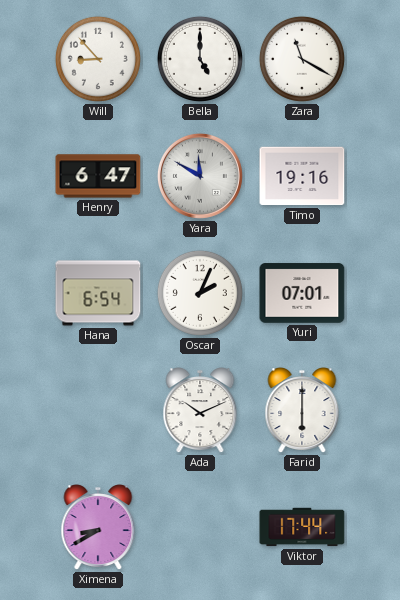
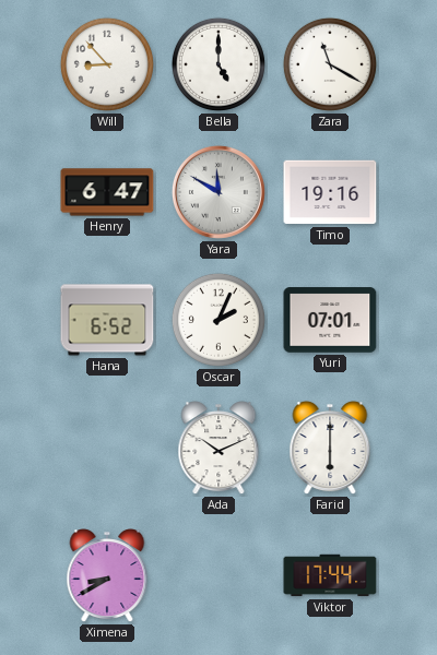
Hana: 6:54 -> 6:52
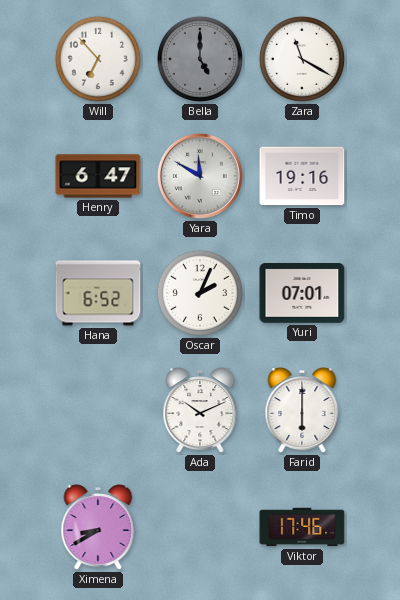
Will: 8:53 -> 6:53
Bella dial: white -> grey
Viktor: 17:44 -> 17:46
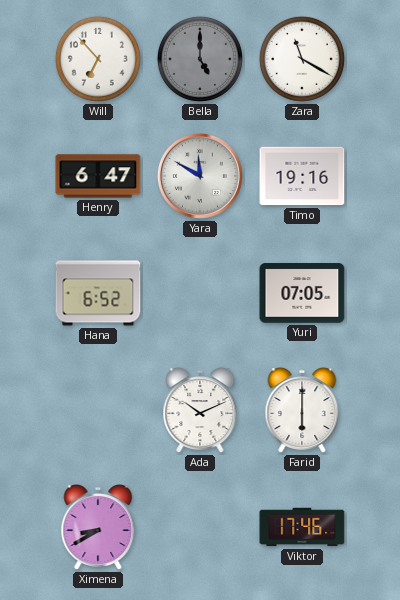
Oscar: 2:04 -> none
Yuri: 07:01 -> 07:05
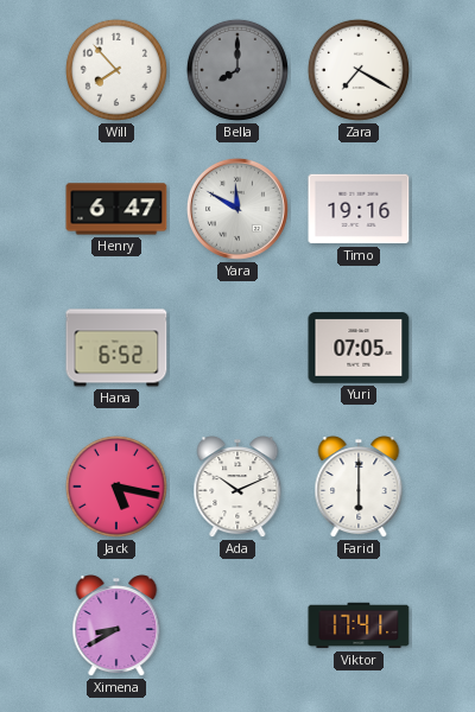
Will: 6:53 -> 7:53
Bella: 5:00 -> 8:00
Zara: 11:20 -> 7:20
Jack: none -> 5:17
Viktor: 17:46 -> 17:41
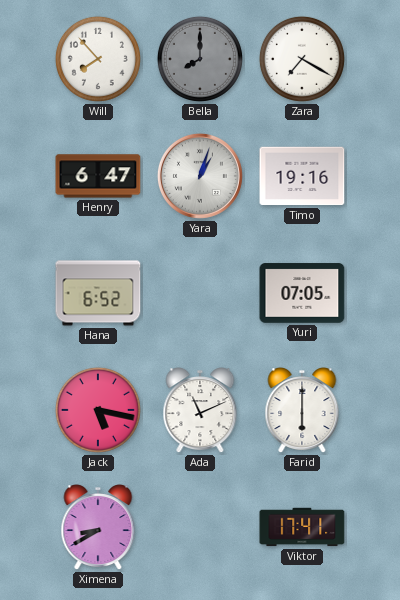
Yara: 11:50 -> 1:03
Ada: 10:11 -> 11:11
